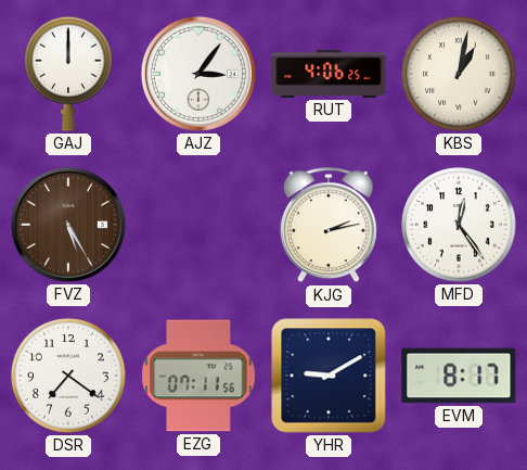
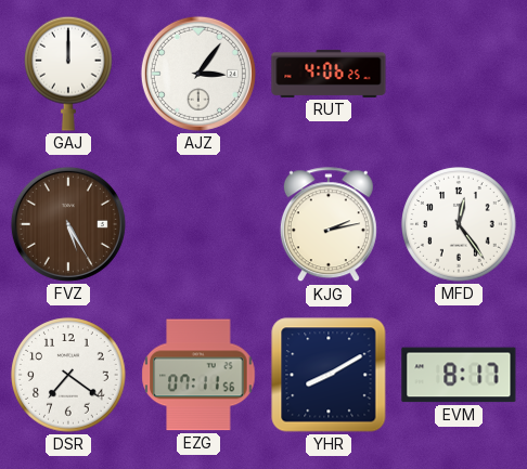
KBS: 1:02 -> none
YHR: 9:10 -> 8:10
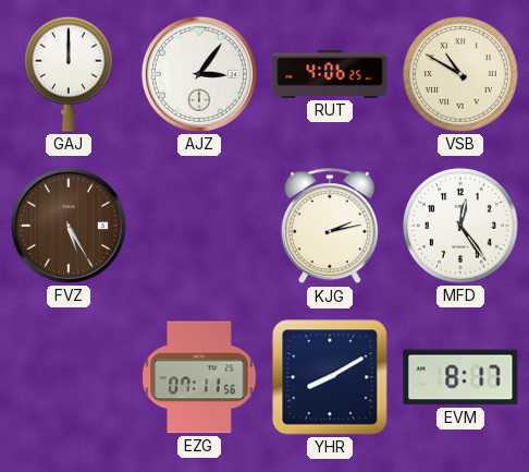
VSB: none -> 10:50
DSR: 7:21 -> none
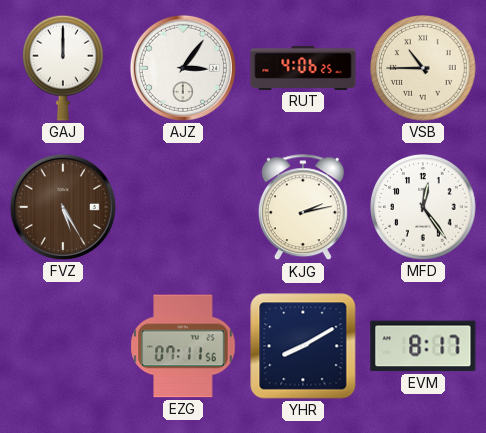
VSB: 10:50 -> 10:45
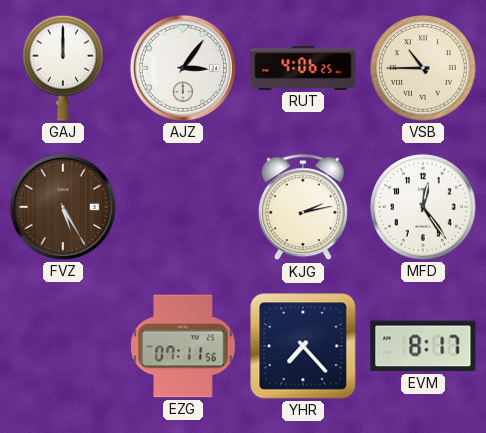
YHR: 8:10 -> 7:23
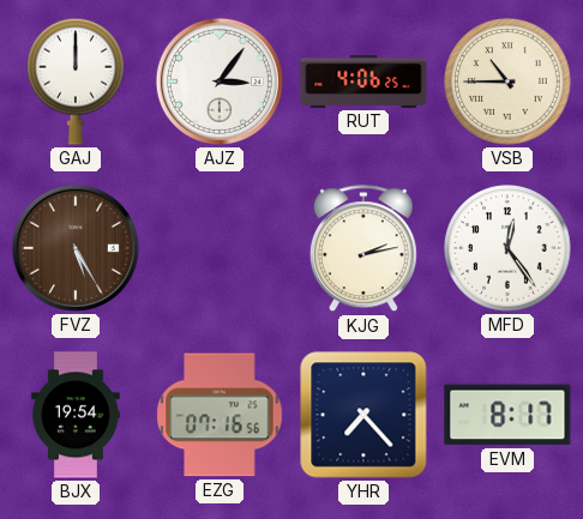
BJX: none -> 19:54
EZG: 07:11 -> 07:16
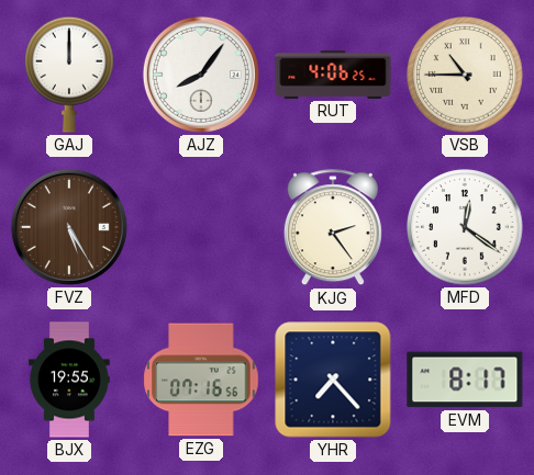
AJZ: 3:06 -> 8:06
KJG: 2:13 -> 2:24
MFD: 12:24 -> 12:21
BJX: 19:54 -> 19:55
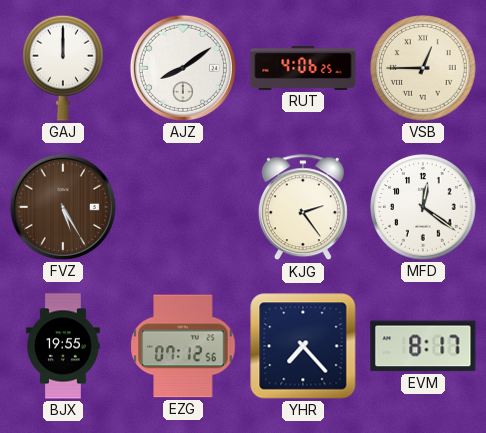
AJZ: 8:06 -> 8:09
VSB: 10:45 -> 12:45
EZG: 07:16 -> 07:12
